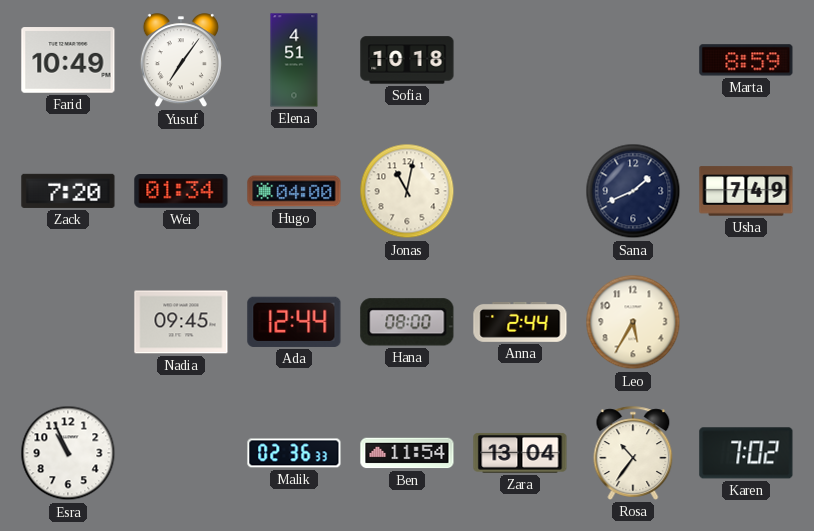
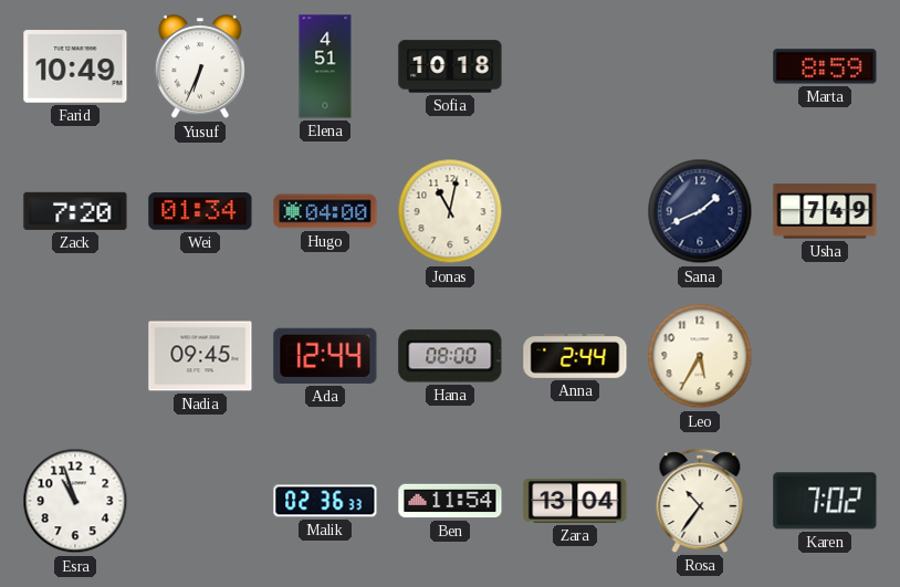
Yusuf: 7:06 -> 6:34
Esra: 10:56 -> 10:57
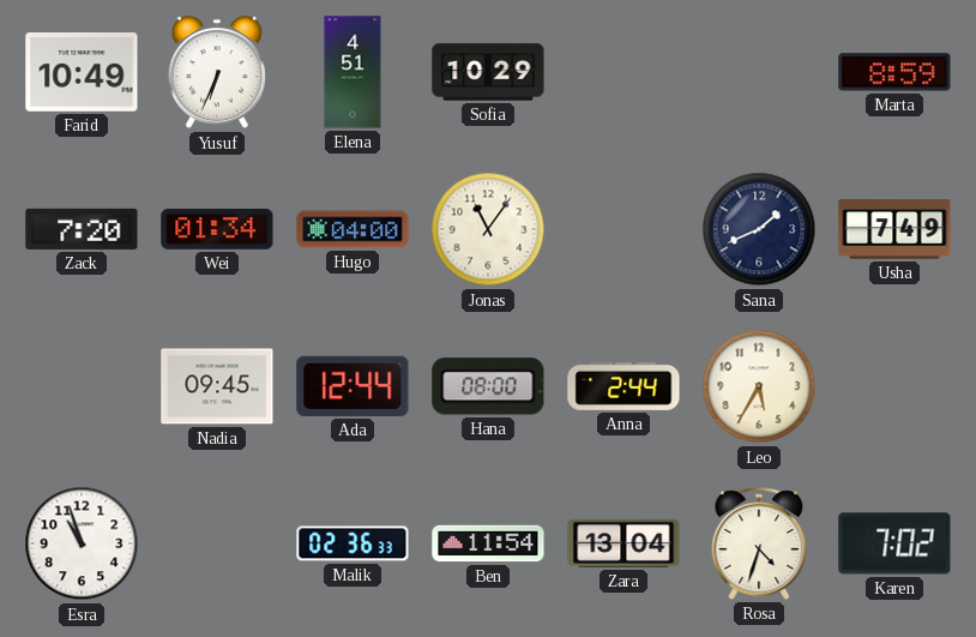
Sofia: 10:18 -> 10:29
Jonas: 11:02 -> 11:06
Rosa: 10:36 -> 4:33
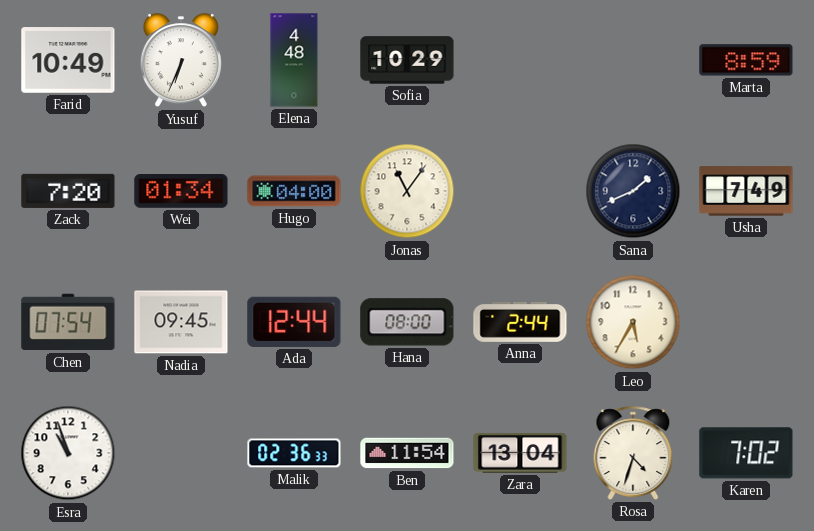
Elena: 4:51 -> 4:48
Chen: none -> 07:54
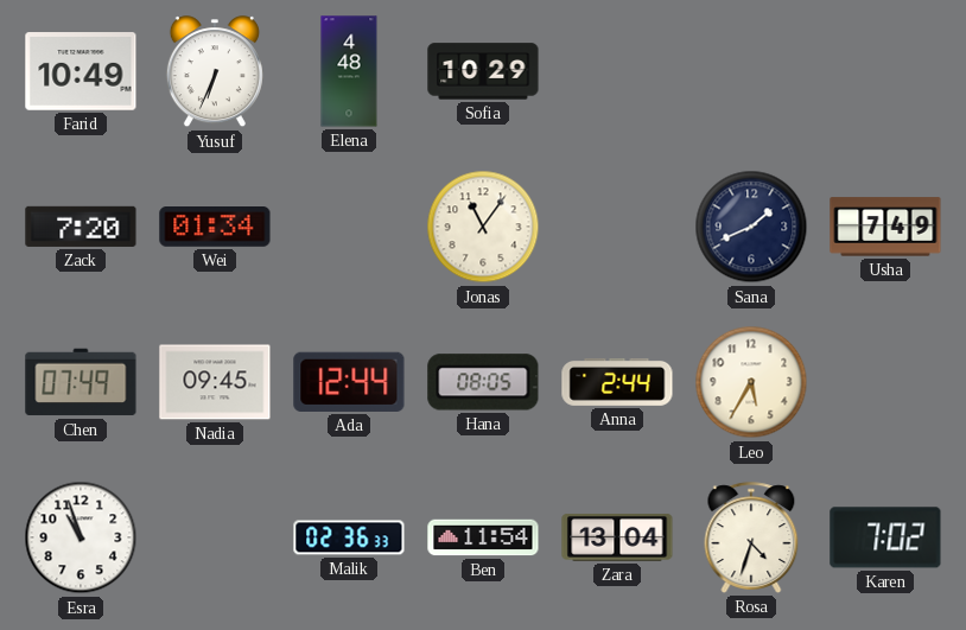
Marta: 8:59 -> none
Hugo: 04:00 -> none
Chen: 07:54 -> 07:49
Hana: 08:00 -> 08:05
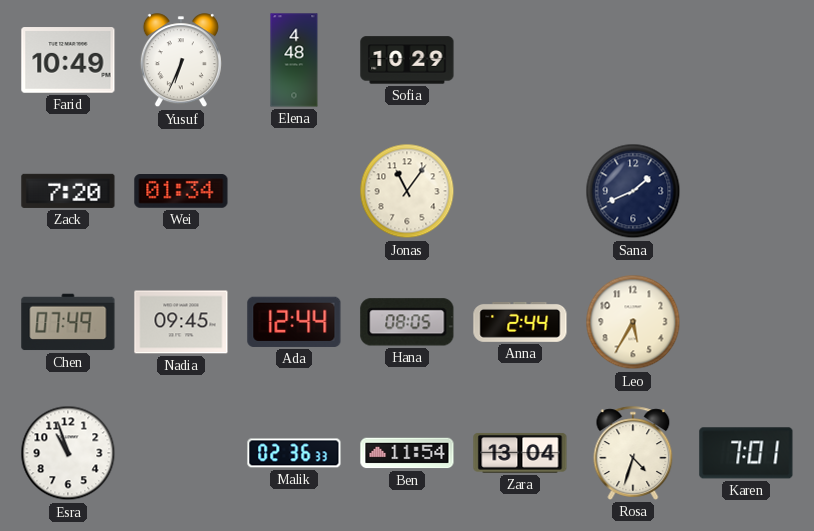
Usha: 7:49 -> none
Karen: 7:02 -> 7:01
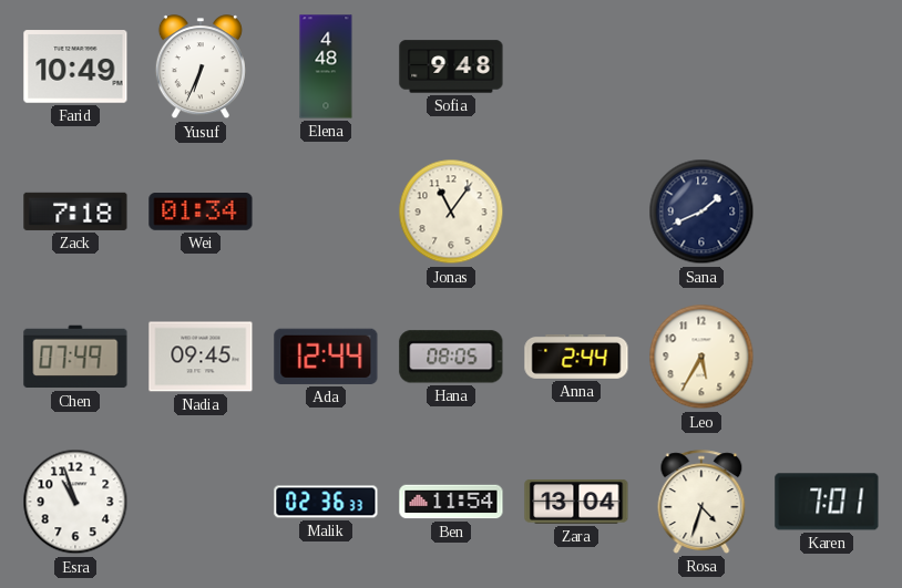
Sofia: 10:29 -> 9:48
Zack: 7:20 -> 7:18
